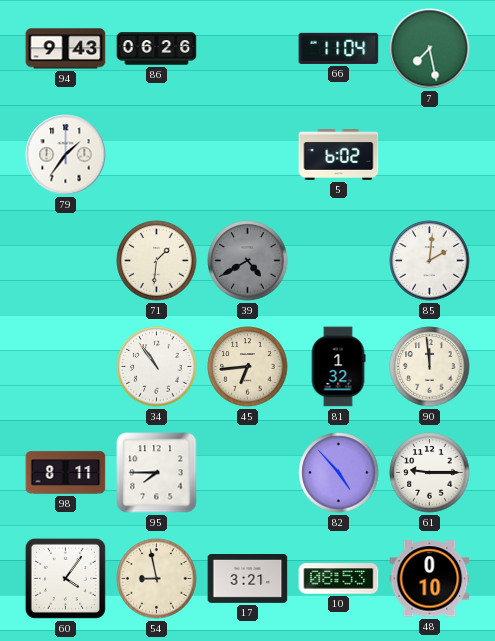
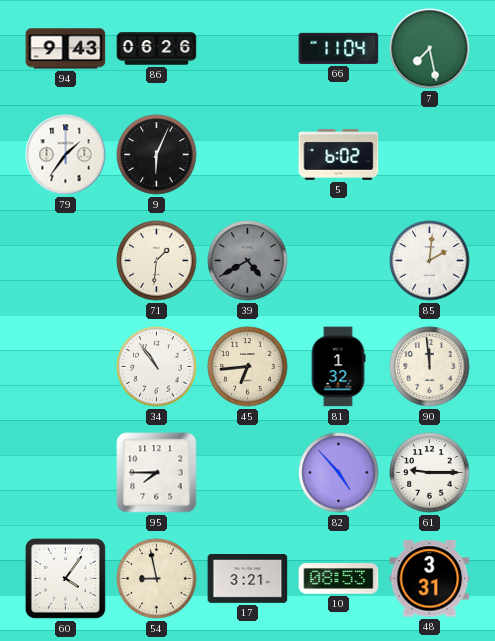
9: none -> 6:04
98: 8:11 -> none
48: 0:10 -> 3:31
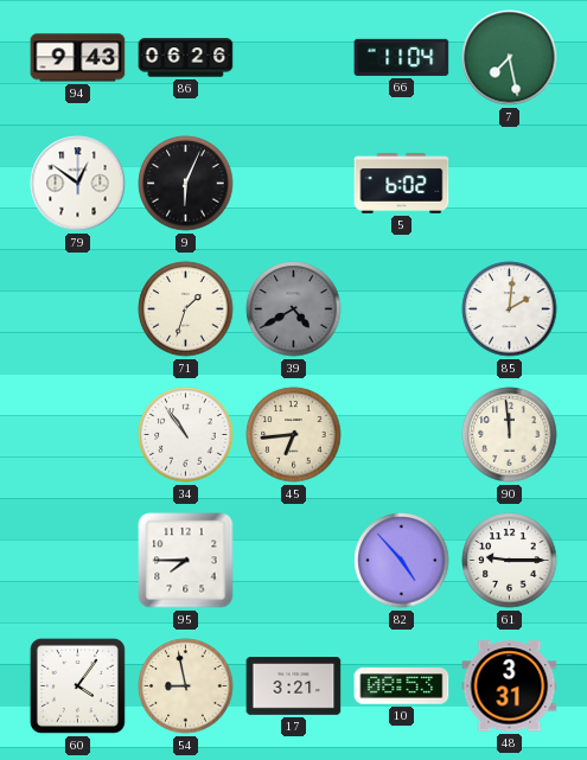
79: 1:36 -> 12:51
71: 1:31 -> 1:33
81: 1:32 -> none
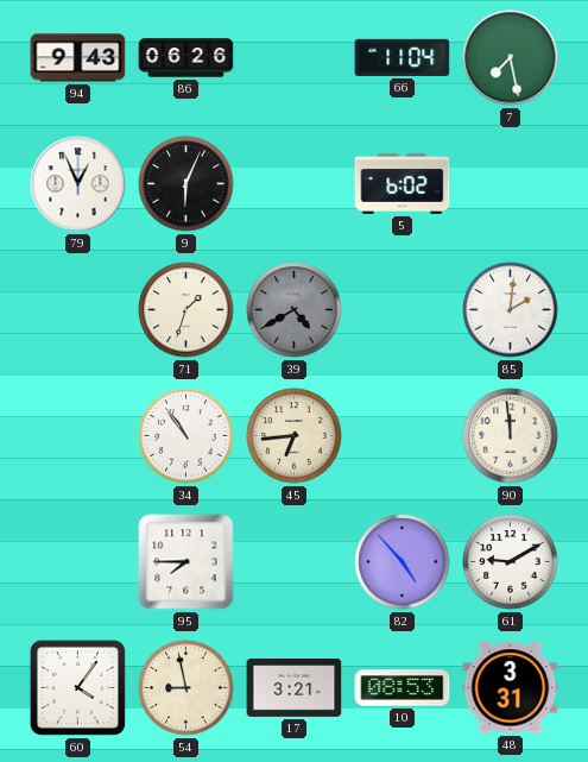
79: 12:51 -> 12:56
61: 9:15 -> 9:10
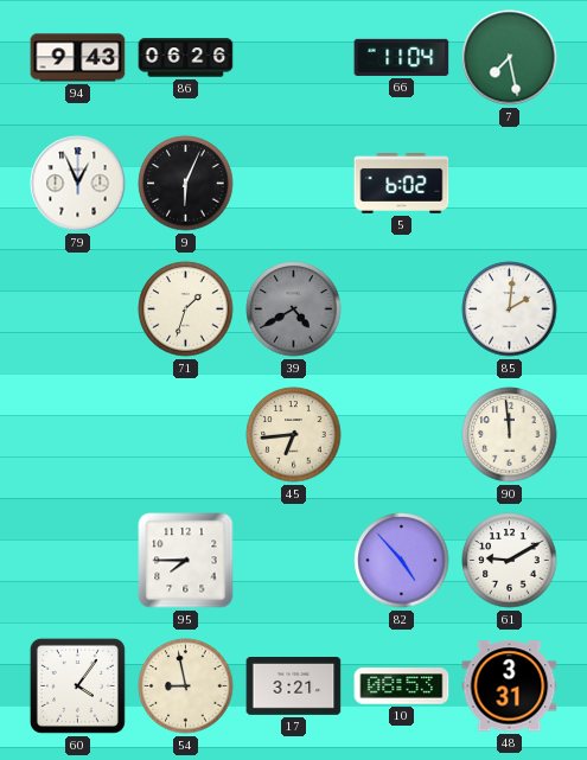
34: 10:54 -> none
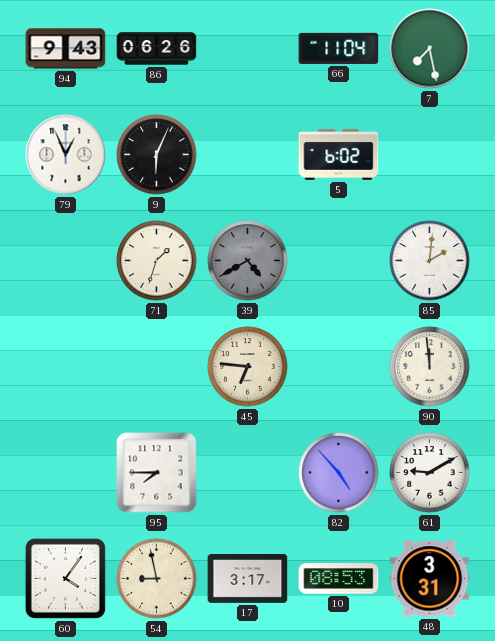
45: 6:44 -> 6:46
17: 3:21 -> 3:17
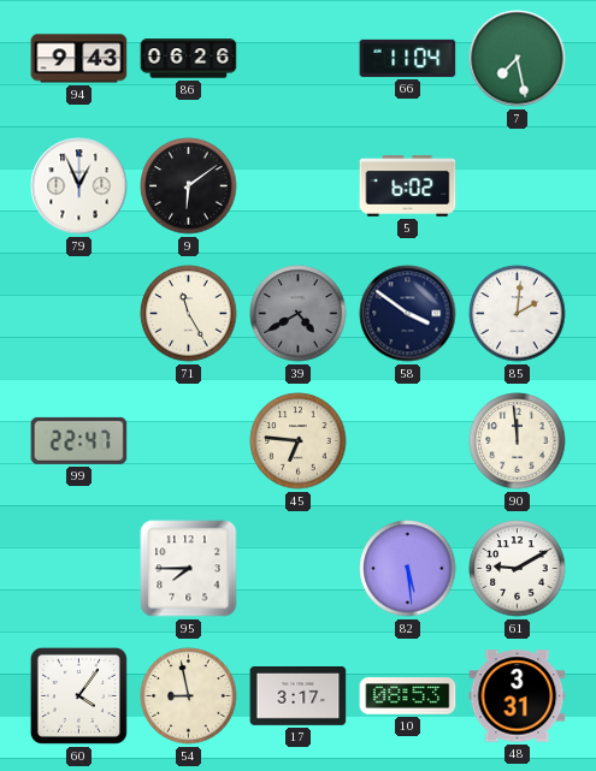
9: 6:04 -> 6:09
71: 1:33 -> 11:25
58: none -> 3:51
99: none -> 22:47
82: 4:53 -> 5:29
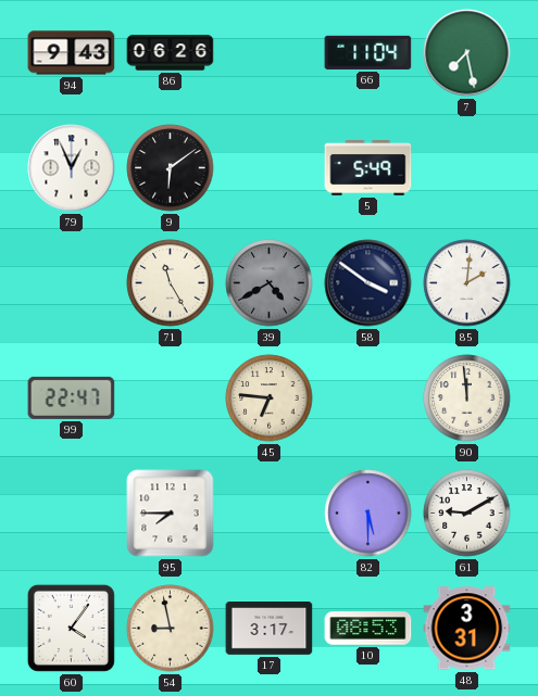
5: 6:02 -> 5:49
82: 5:29 -> 5:30
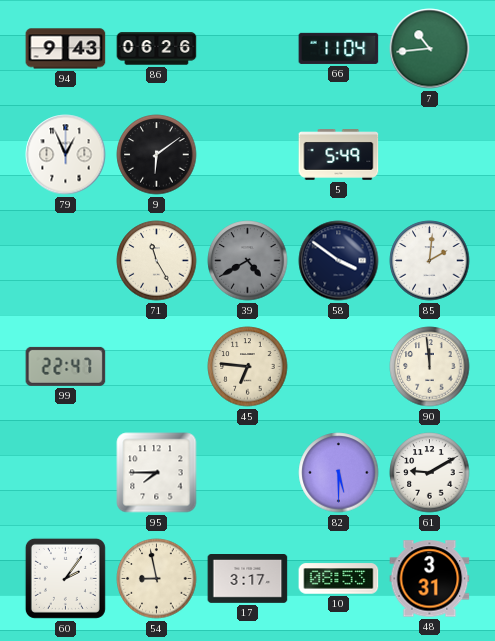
7: 7:28 -> 10:44
60: 4:06 -> 2:06
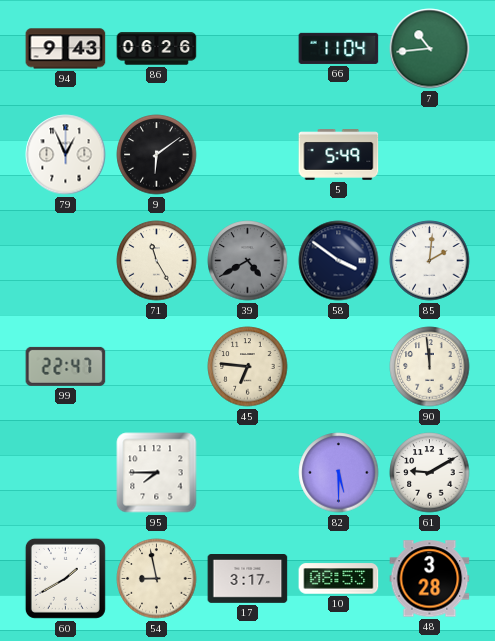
60: 2:06 -> 1:40
48: 3:31 -> 3:28
